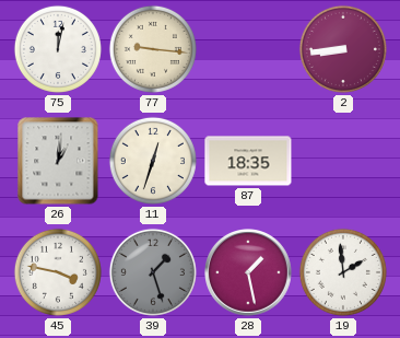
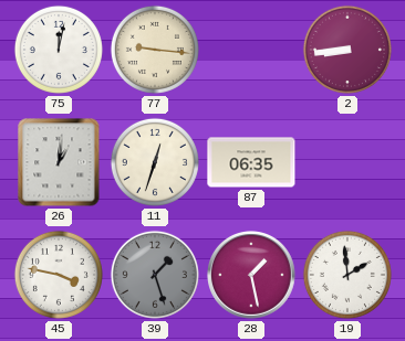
87: 18:35 -> 06:35
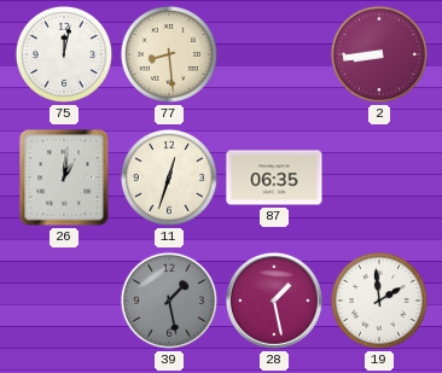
77: 9:16 -> 8:29
45: 3:47 -> none
39: 1:27 -> 1:28
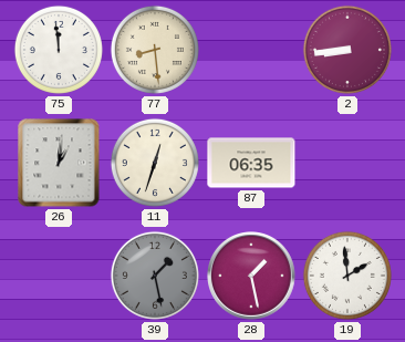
75: 12:02 -> 11:59
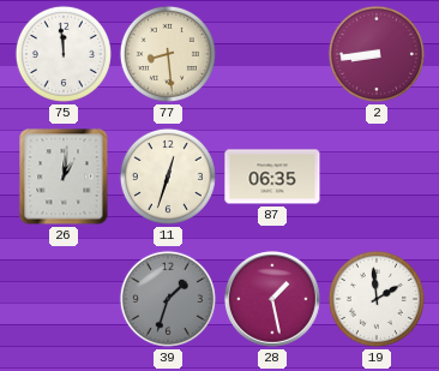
39: 1:28 -> 1:33
